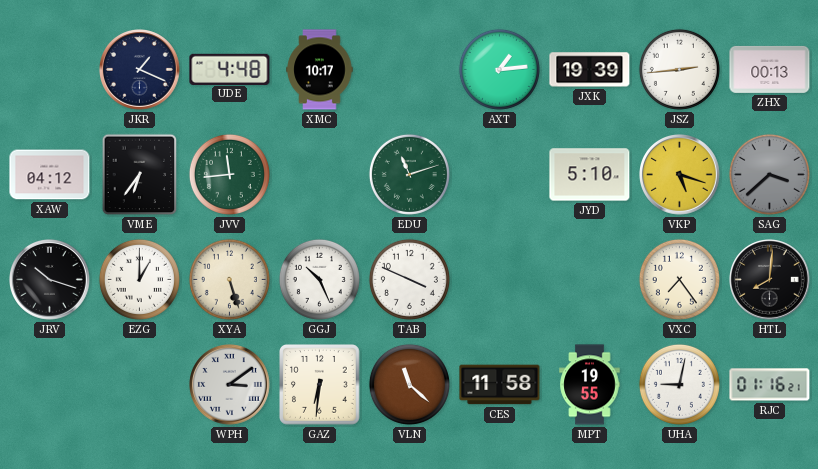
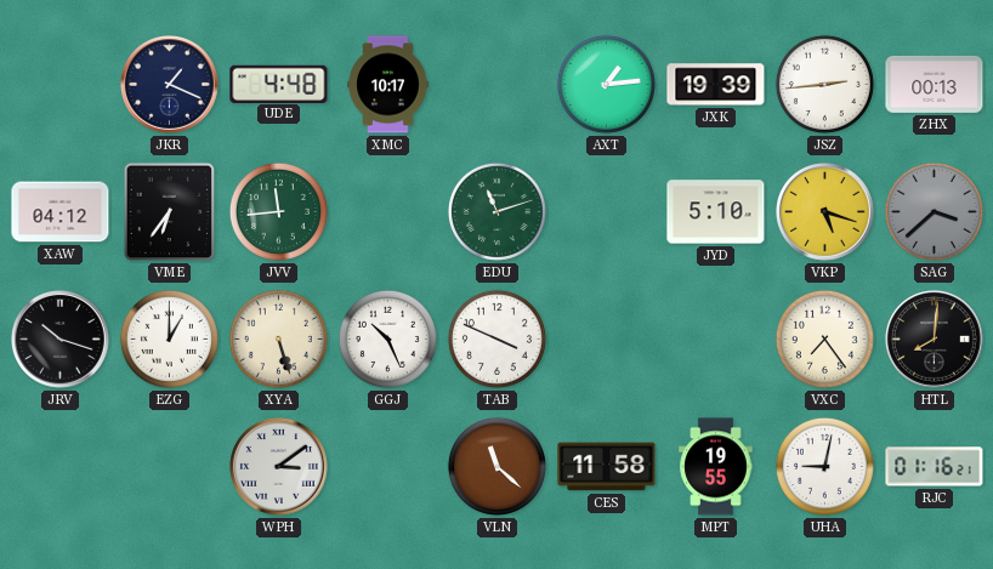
GAZ: 6:31 -> none
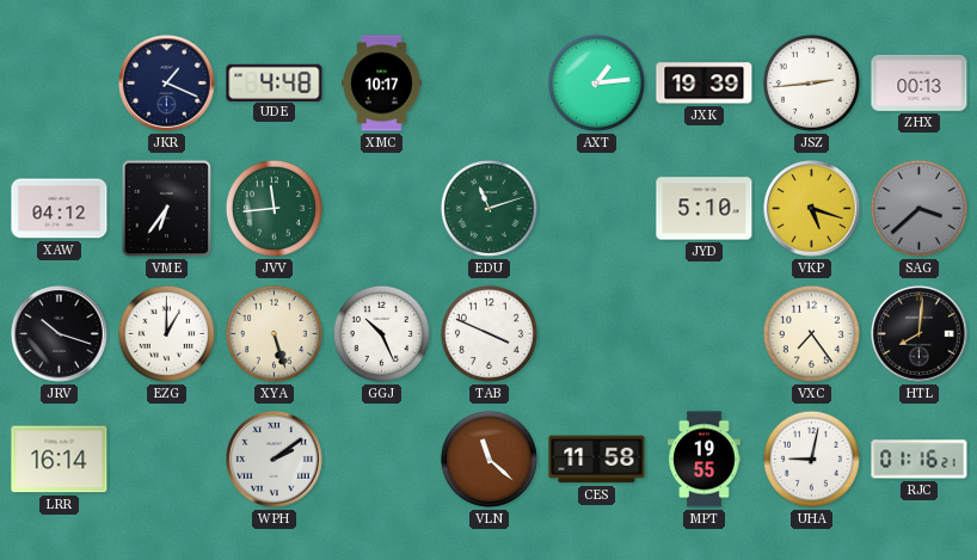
LRR: none -> 16:14
WPH: 3:09 -> 2:09
